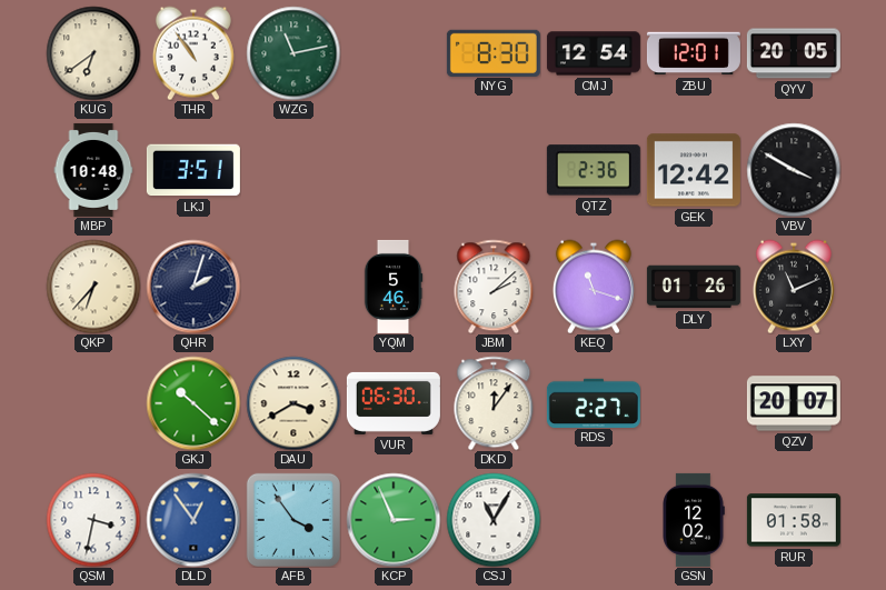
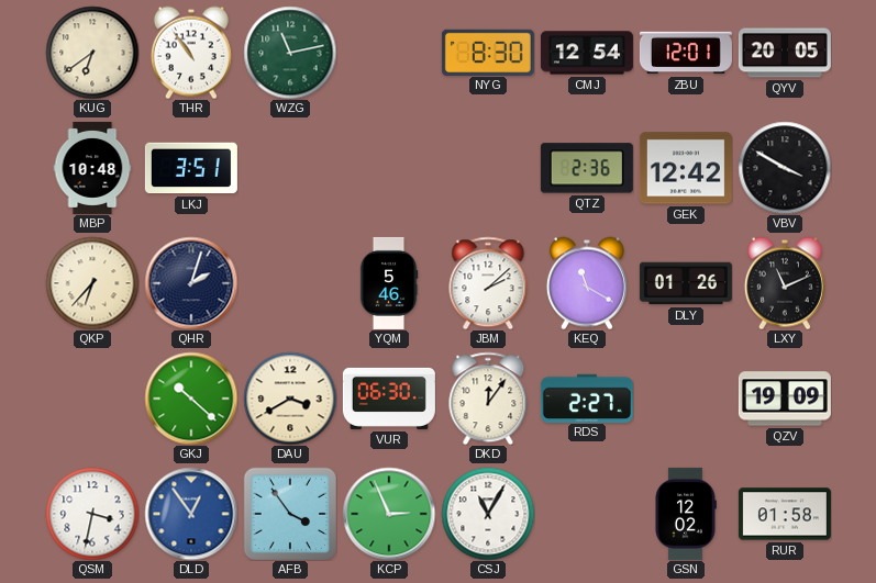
KEQ: 11:18 -> 11:20
QZV: 20:07 -> 19:09
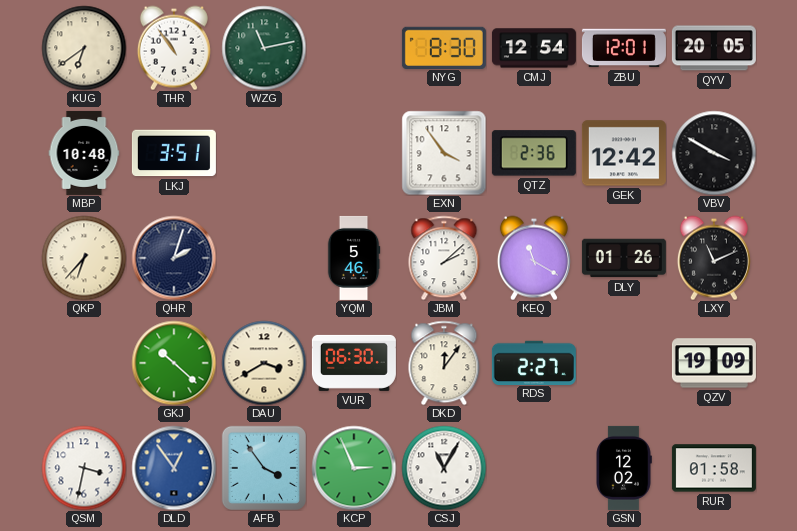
EXN: none -> 3:54
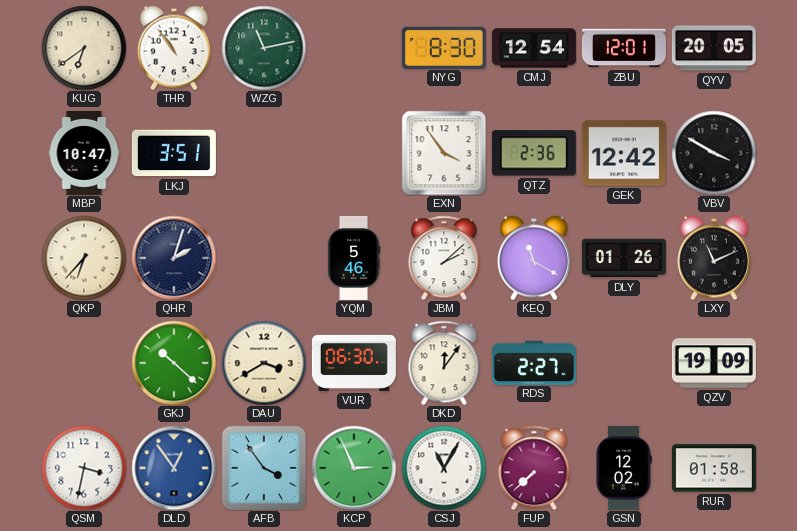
MBP: 10:48 -> 10:47
FUP: none -> 7:38
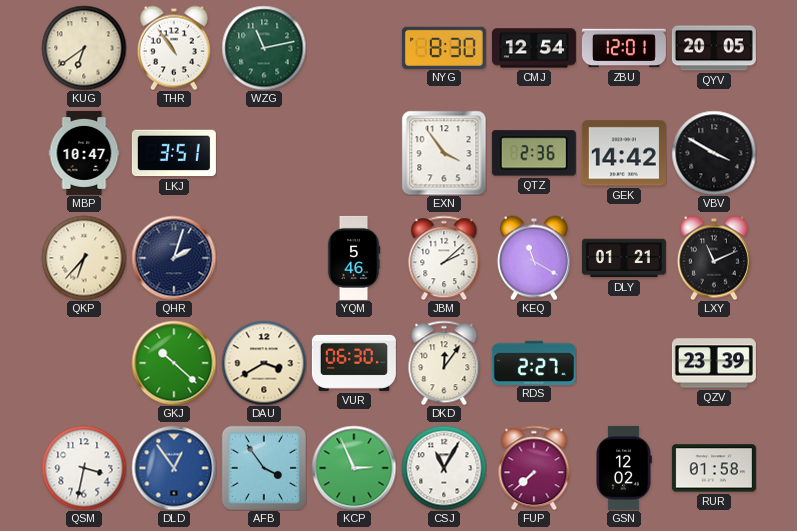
GEK: 12:42 -> 14:42
DLY: 01:26 -> 01:21
QZV: 19:09 -> 23:39
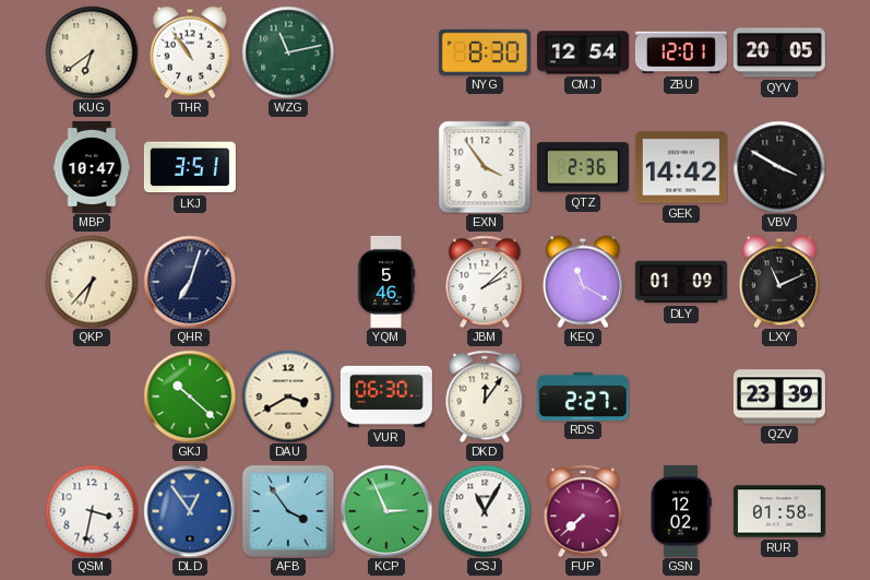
QHR: 2:03 -> 7:03
DLY: 01:21 -> 01:09
